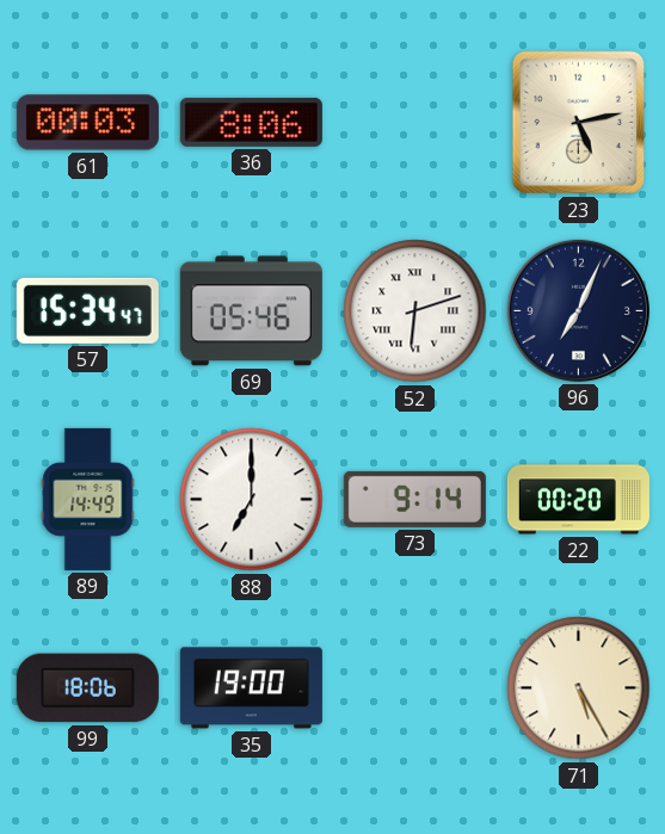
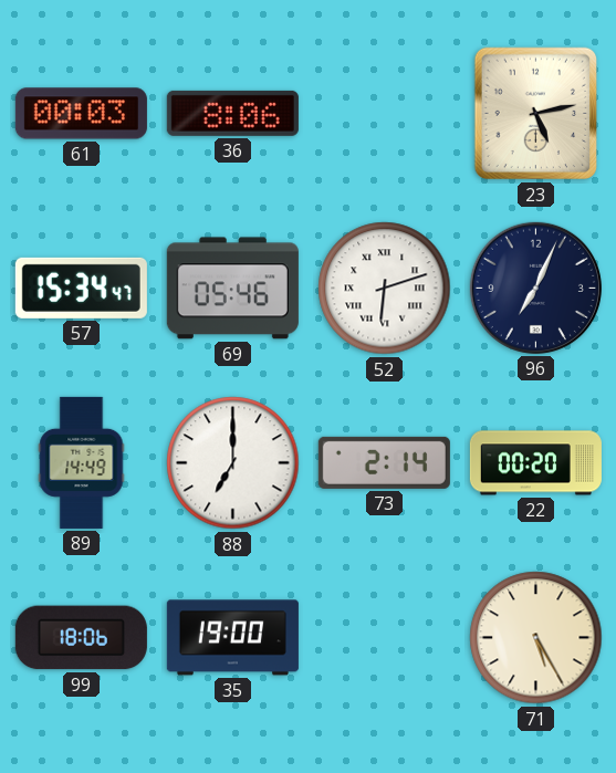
73: 9:14 -> 2:14
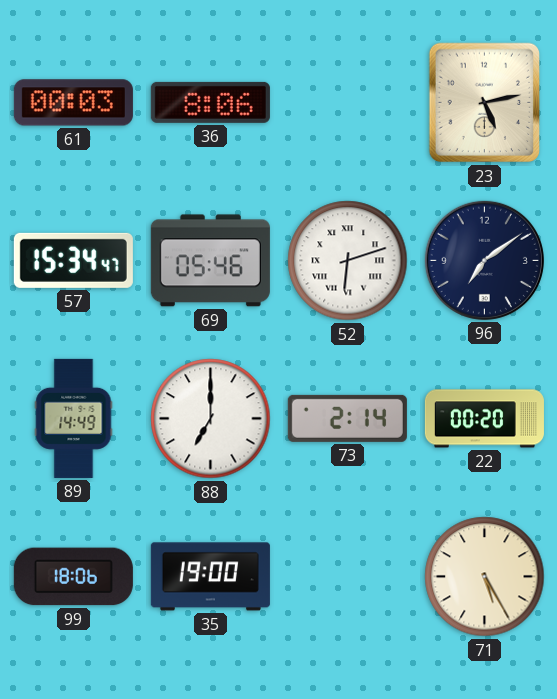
96: 7:04 -> 7:09
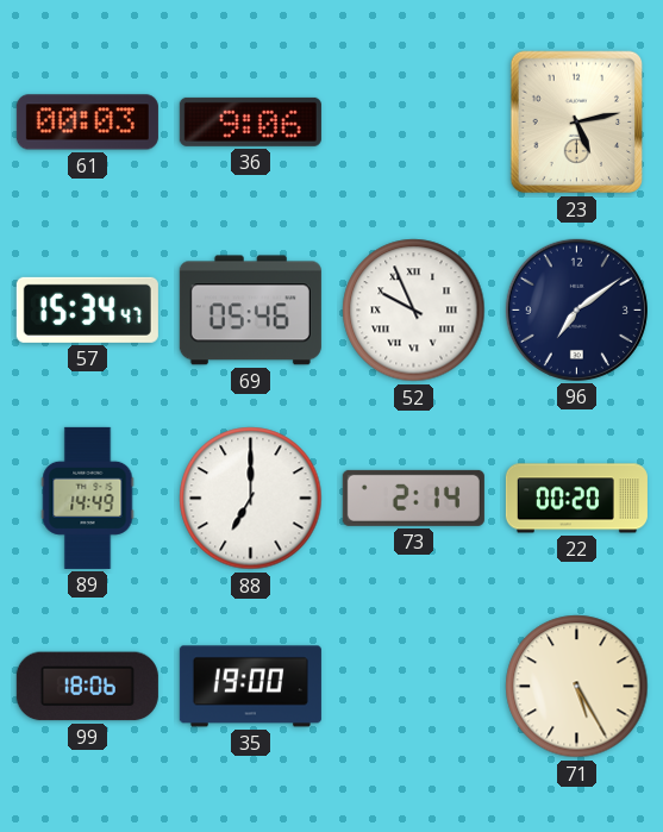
36: 8:06 -> 9:06
52: 6:12 -> 9:56
